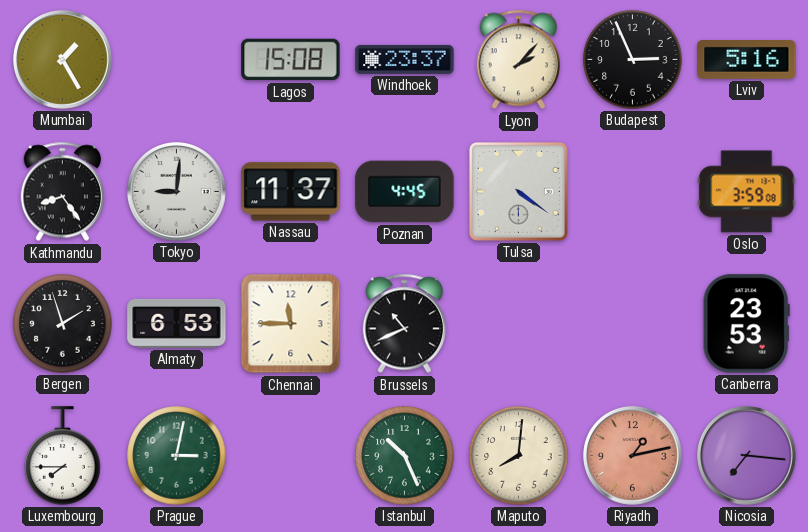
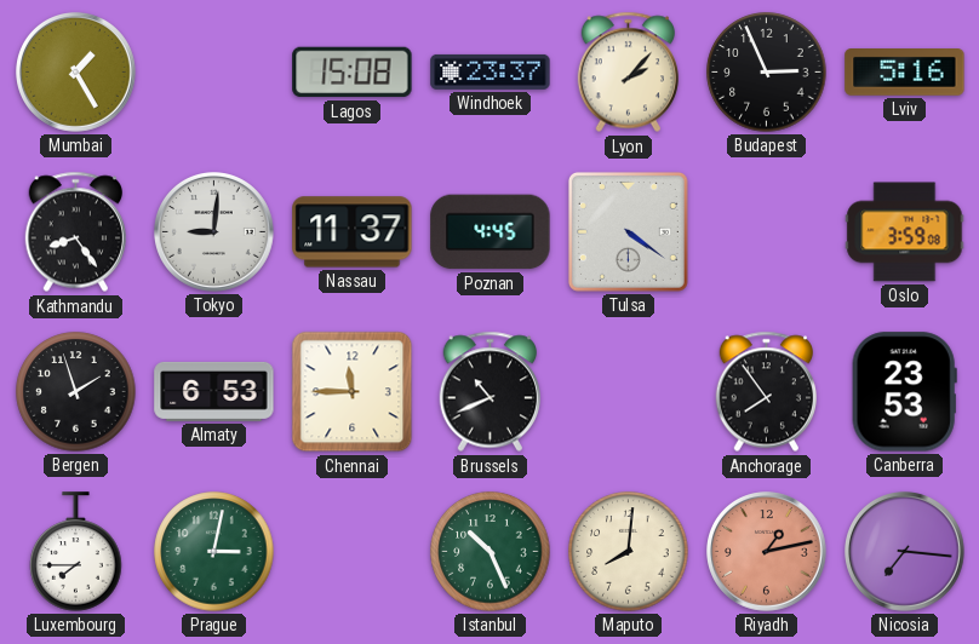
Anchorage: none -> 7:54
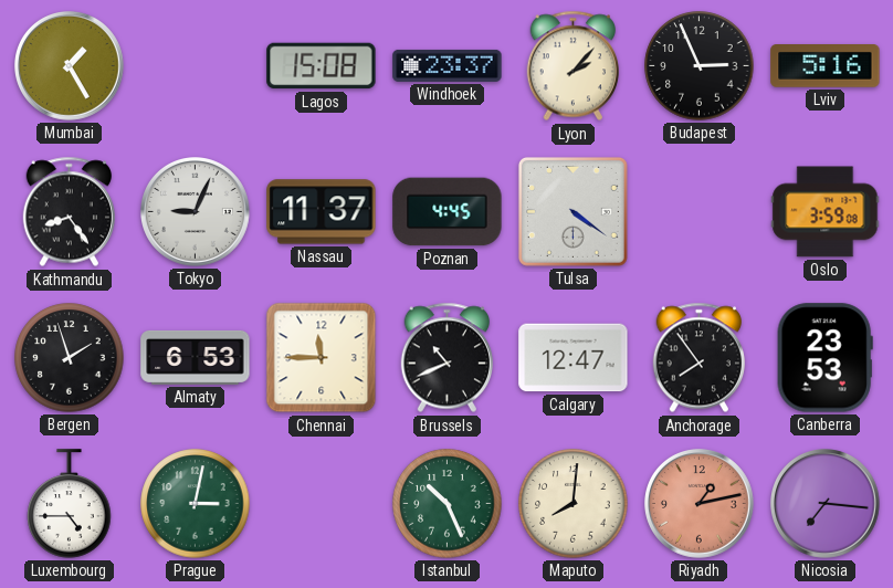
Tokyo: 9:01 -> 9:04
Calgary: none -> 12:47
Luxembourg: 7:45 -> 4:45
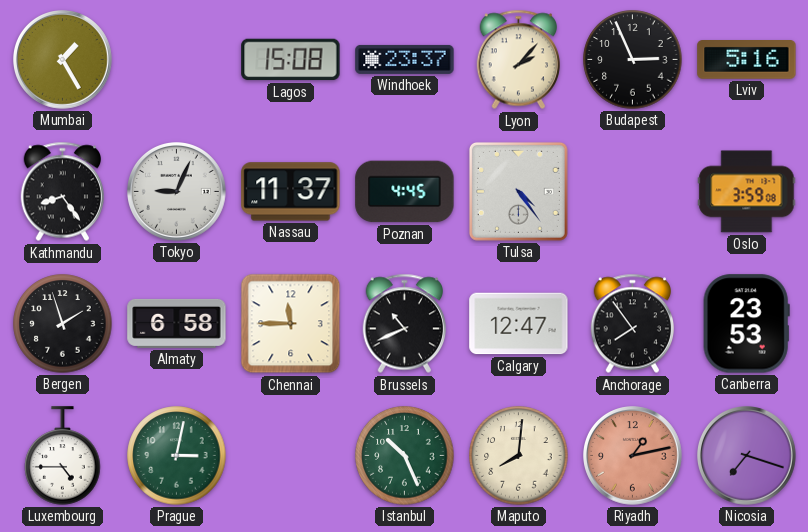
Tulsa: 4:21 -> 4:24
Almaty: 6:53 -> 6:58
Nicosia: 7:16 -> 7:18
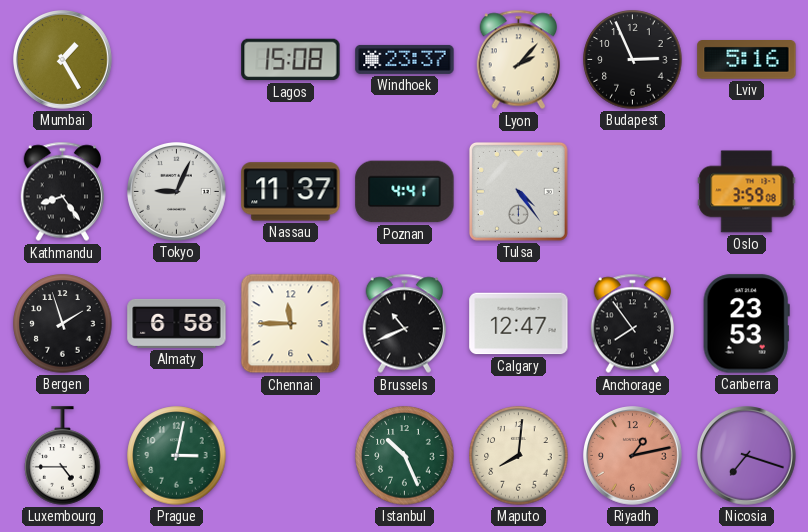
Poznan: 4:45 -> 4:41
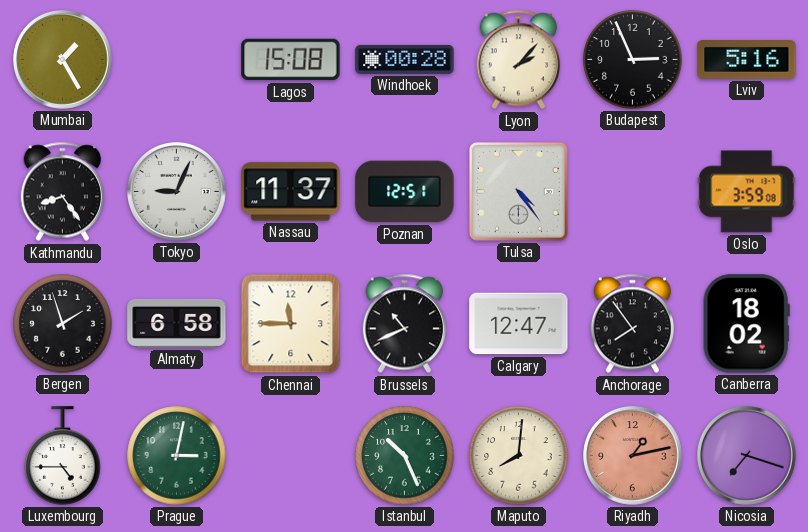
Windhoek: 23:37 -> 00:28
Poznan: 4:41 -> 12:51
Canberra: 23:53 -> 18:02
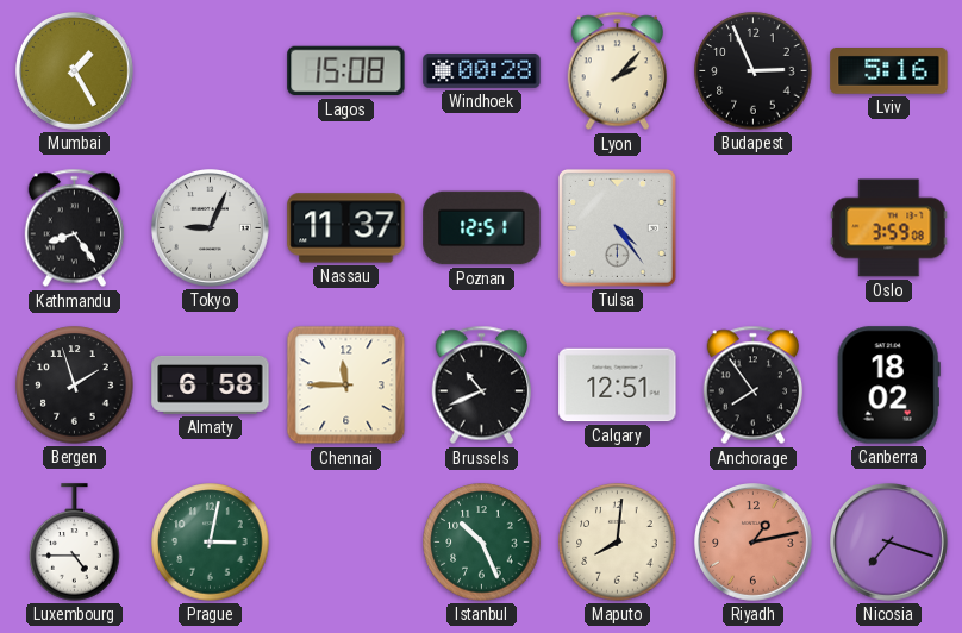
Calgary: 12:47 -> 12:51
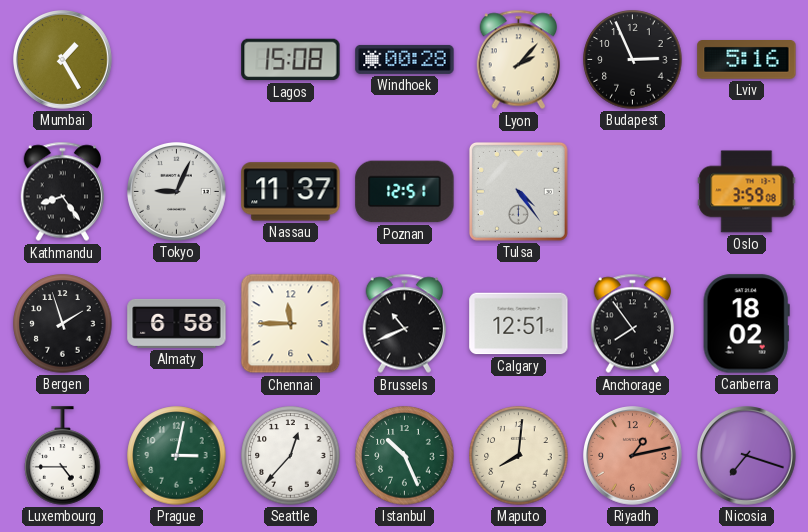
Seattle: none -> 12:37
